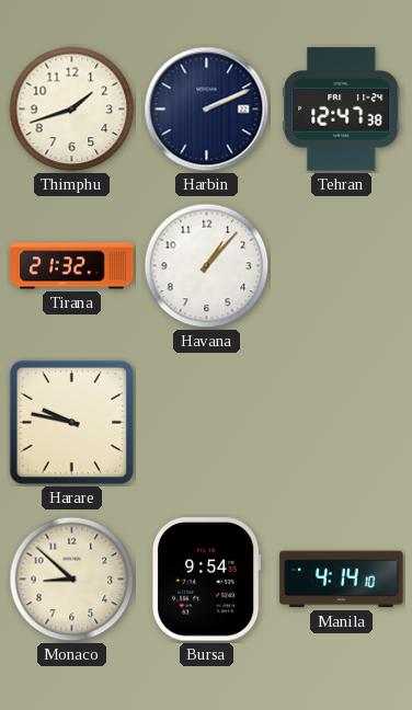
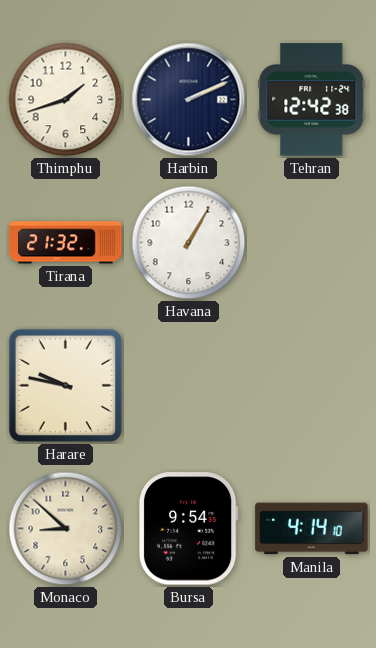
Tehran: 12:47 -> 12:42
Havana: 1:07 -> 1:05
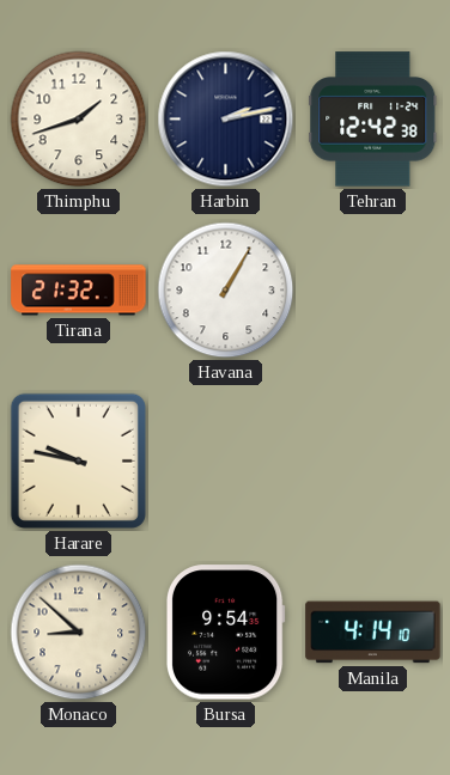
Harbin: 2:11 -> 2:13
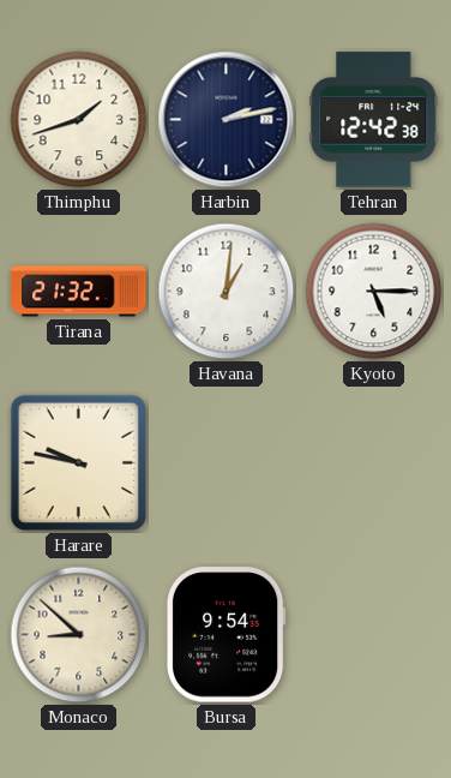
Havana: 1:05 -> 1:01
Kyoto: none -> 5:15
Manila: 4:14 -> none
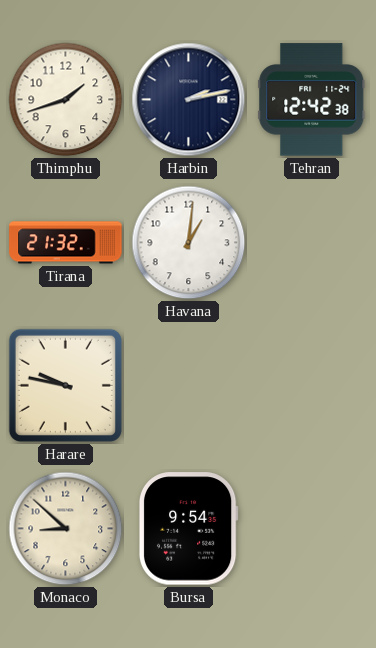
Kyoto: 5:15 -> none
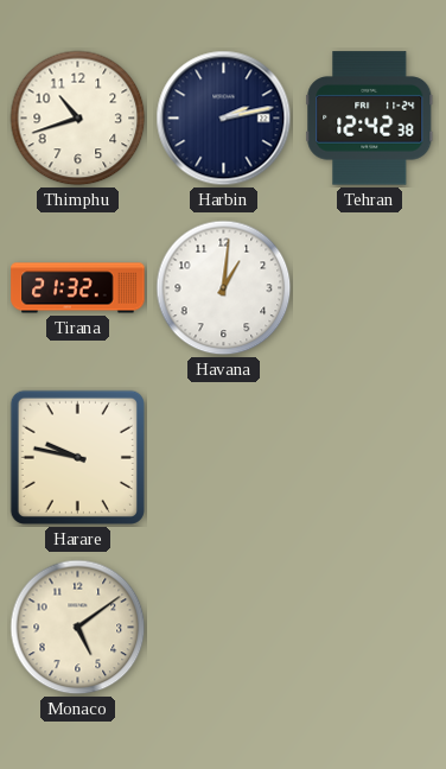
Thimphu: 1:42 -> 10:42
Monaco: 8:52 -> 5:09
Bursa: 9:54 -> none
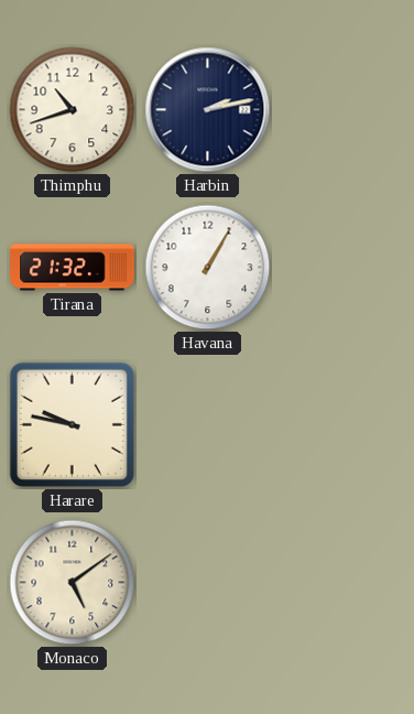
Tehran: 12:42 -> none
Havana: 1:01 -> 1:05
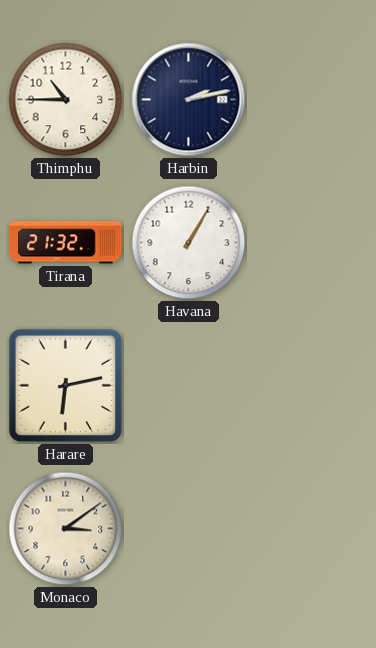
Thimphu: 10:42 -> 10:45
Harare: 9:47 -> 6:13
Monaco: 5:09 -> 3:09
